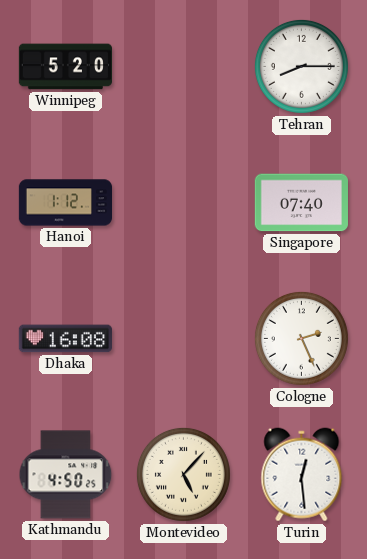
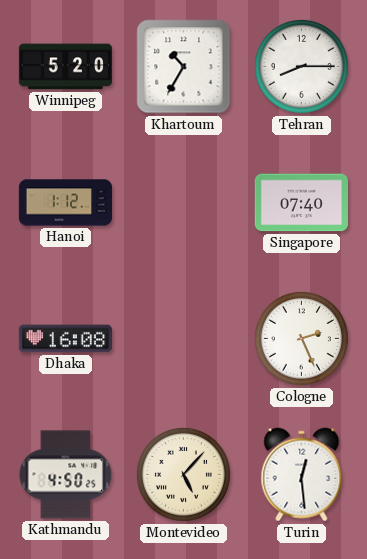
Khartoum: none -> 10:35
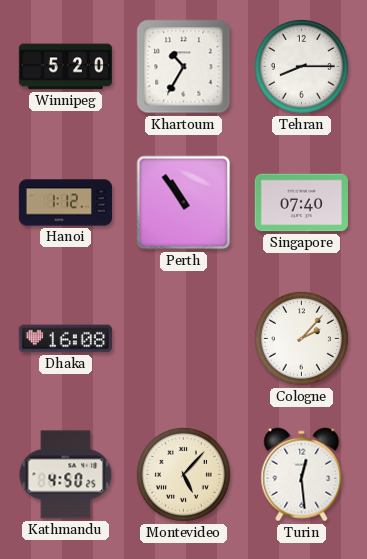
Perth: none -> 10:54
Cologne: 2:26 -> 2:07
